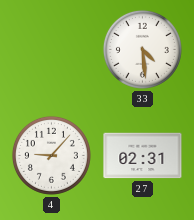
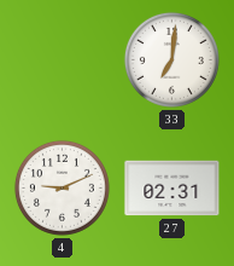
33: 4:29 -> 7:01
4: 9:07 -> 9:11
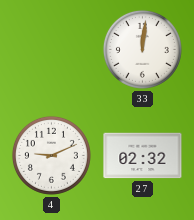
33: 7:01 -> 12:01
27: 02:31 -> 02:32
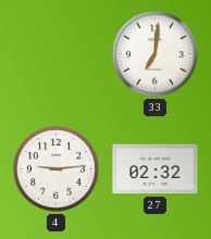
33: 12:01 -> 7:01
4: 9:11 -> 9:14
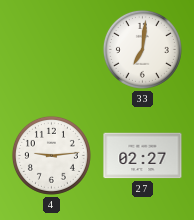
27: 02:32 -> 02:27
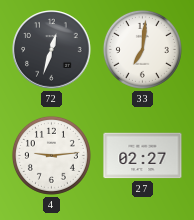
72: none -> 12:33
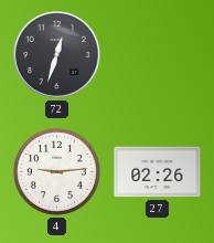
33: 7:01 -> none
27: 02:27 -> 02:26
